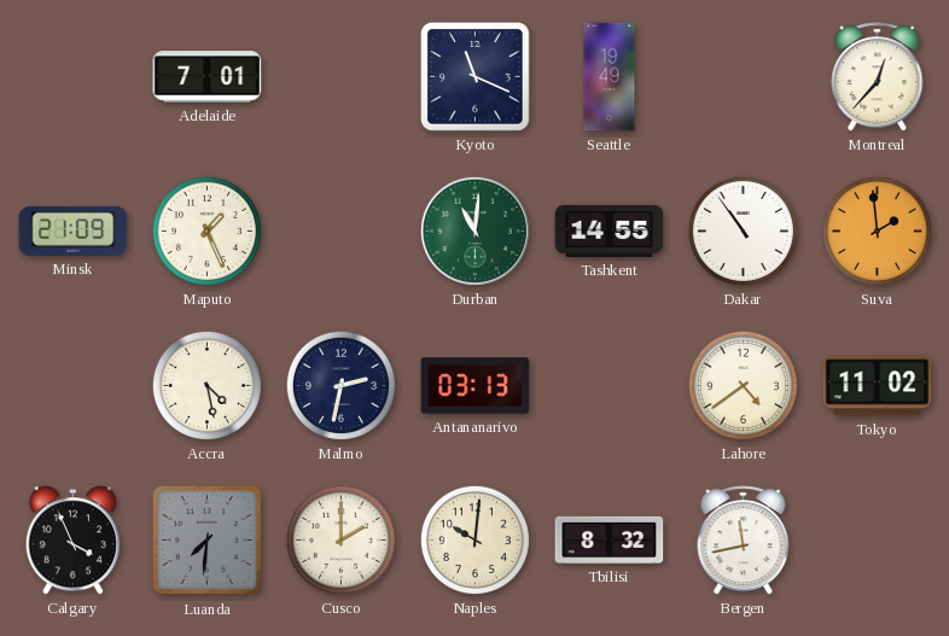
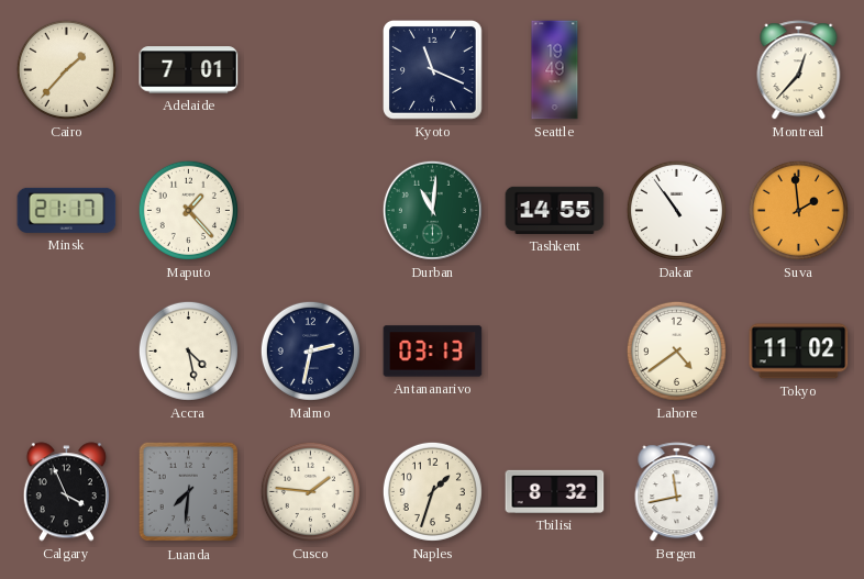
Cairo: none -> 1:37
Minsk: 21:09 -> 21:17
Maputo: 1:26 -> 1:23
Cusco: 2:00 -> 1:46
Naples: 10:01 -> 1:33
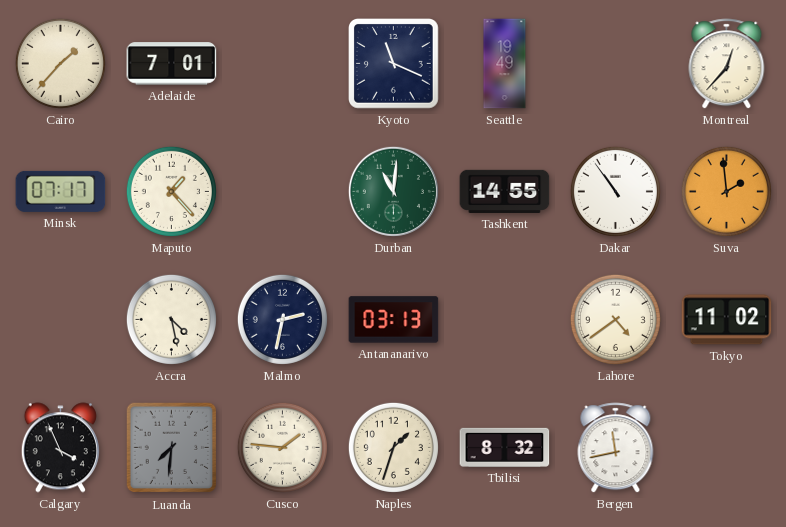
Minsk: 21:17 -> 07:17
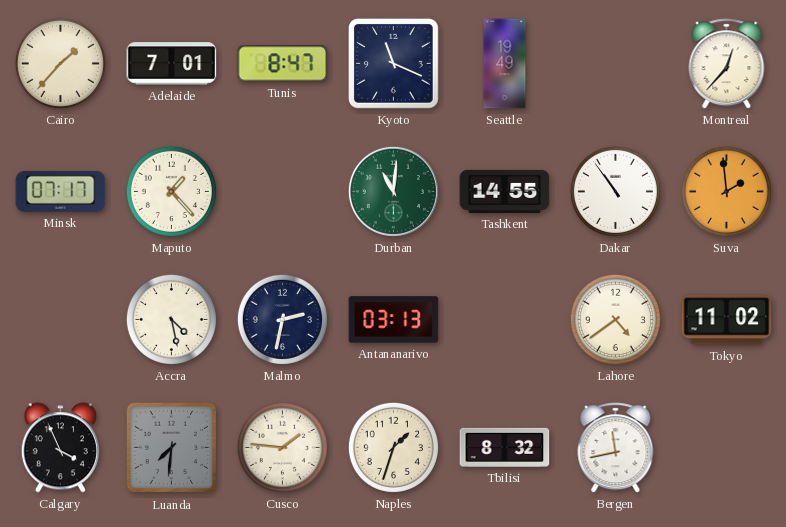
Tunis: none -> 8:47
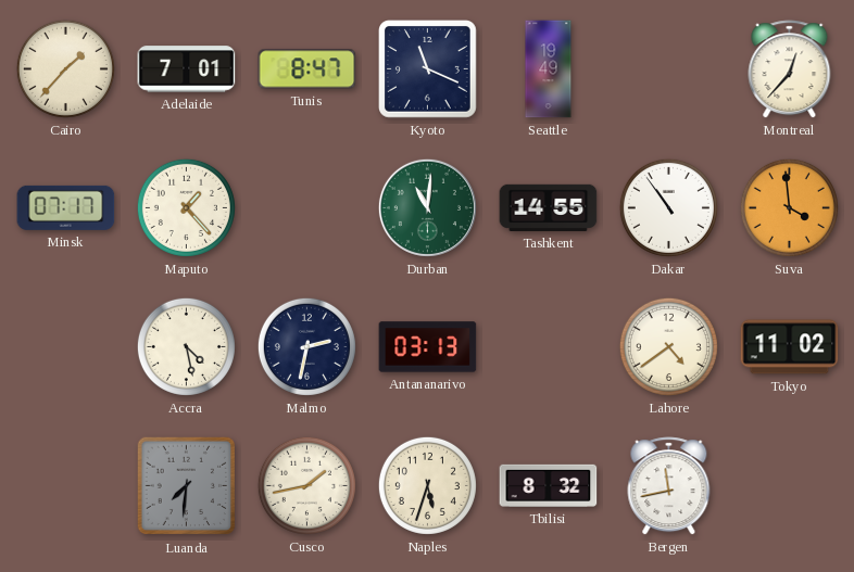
Suva: 1:59 -> 3:59
Calgary: 3:56 -> none
Cusco: 1:46 -> 1:43
Naples: 1:33 -> 5:33
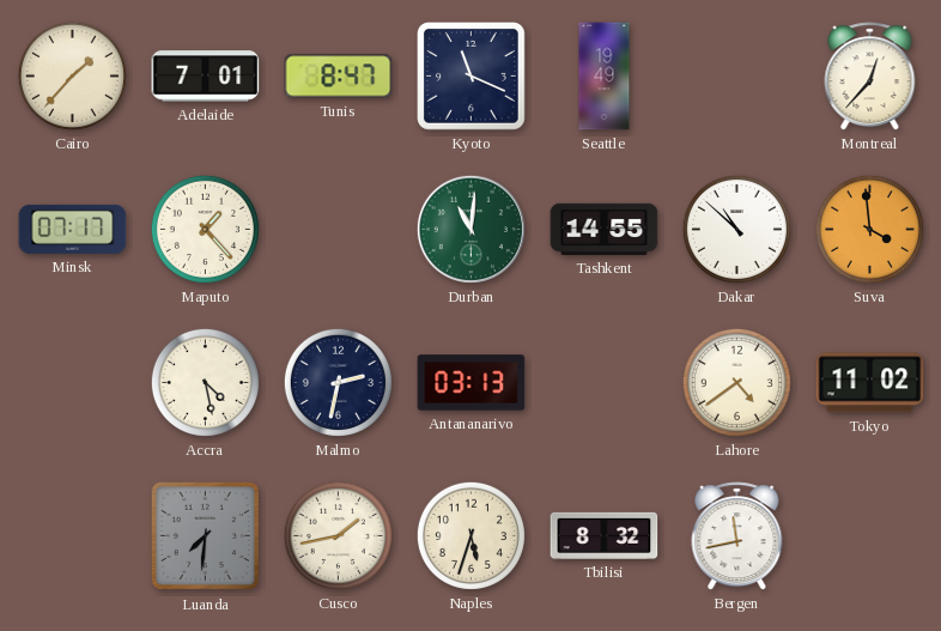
Dakar: 10:54 -> 10:52
